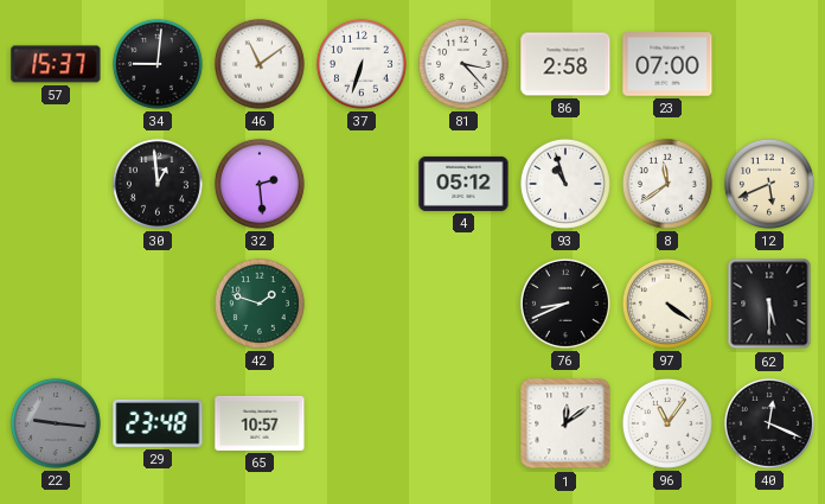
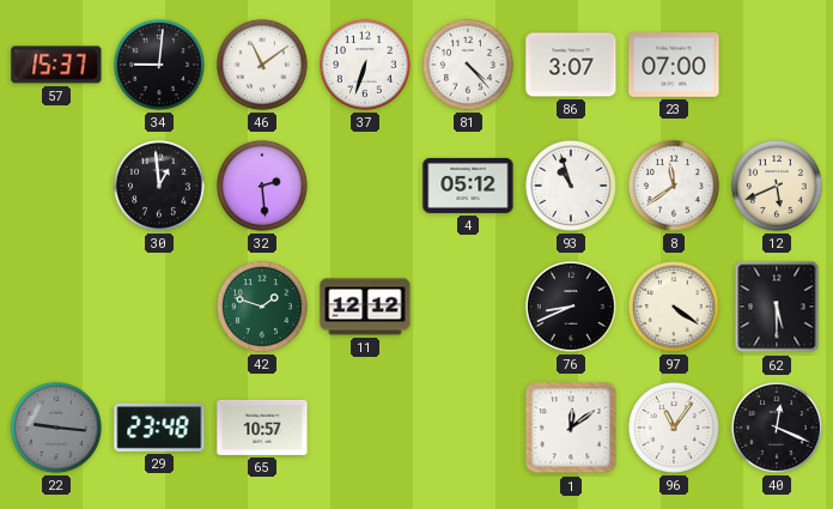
81: 3:23 -> 4:23
86: 2:58 -> 3:07
11: none -> 12:12
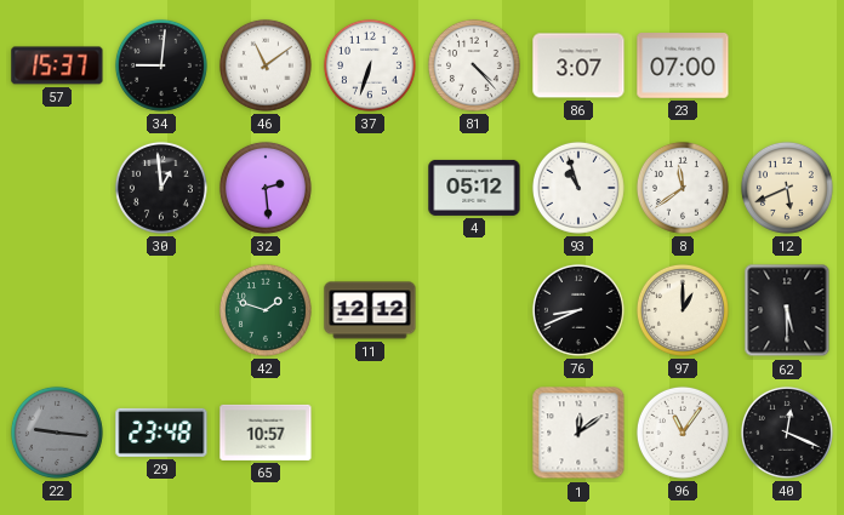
97: 4:21 -> 1:00
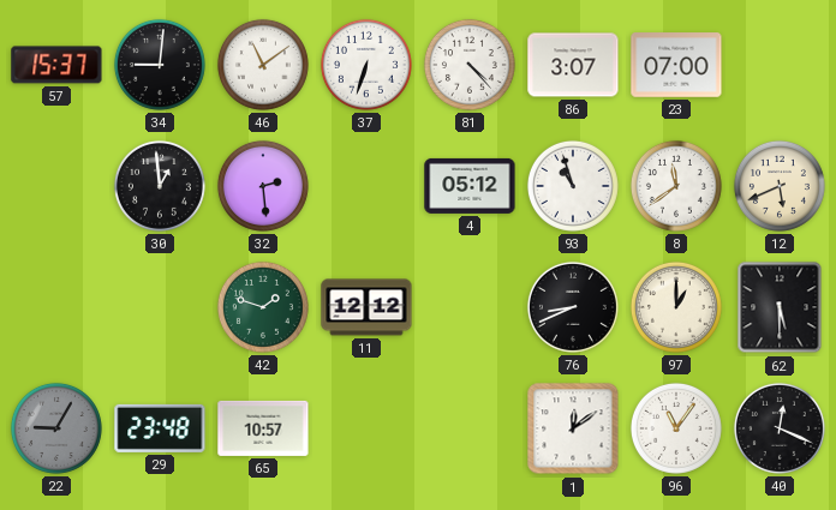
22: 9:16 -> 9:05
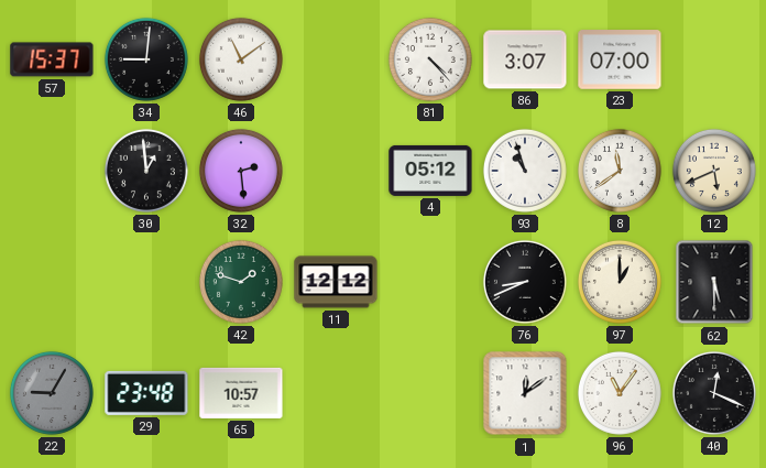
37: 6:33 -> none
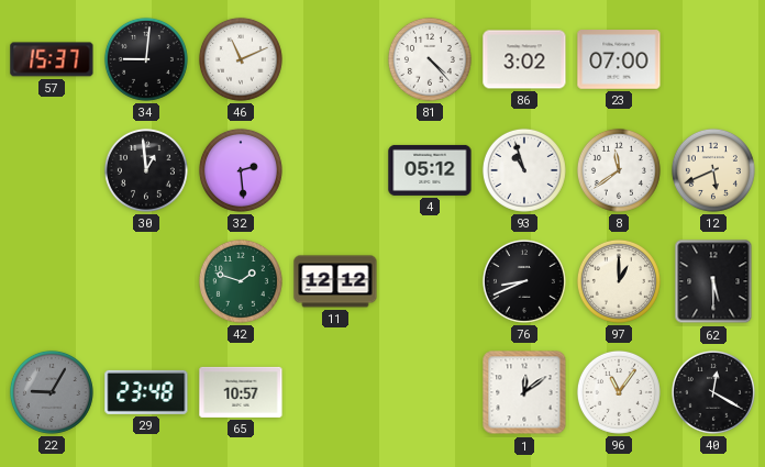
46: 11:09 -> 11:11
86: 3:07 -> 3:02
40: 12:19 -> 12:20
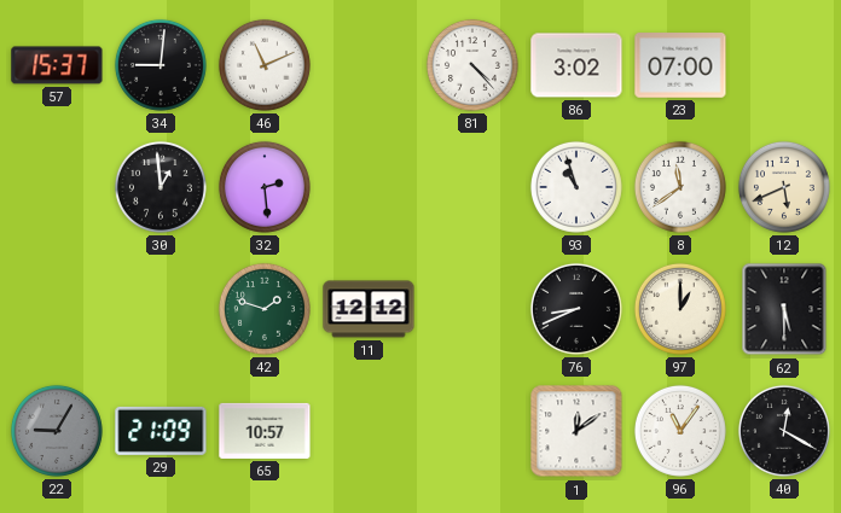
4: 05:12 -> none
29: 23:48 -> 21:09
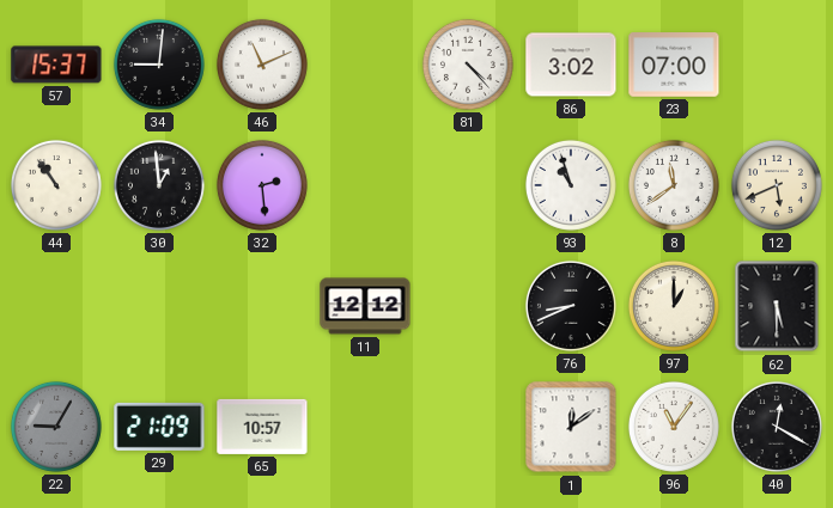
44: none -> 10:54
42: 1:48 -> none
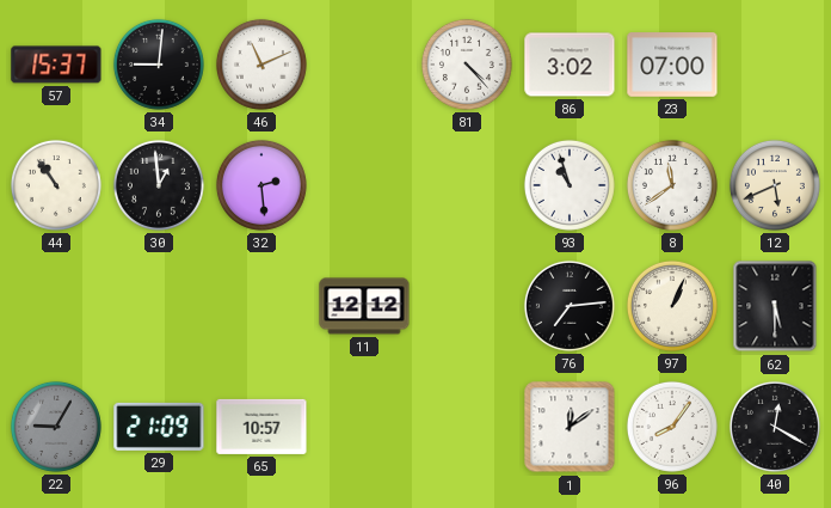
76: 8:41 -> 7:14
97: 1:00 -> 1:04
96: 11:06 -> 8:06
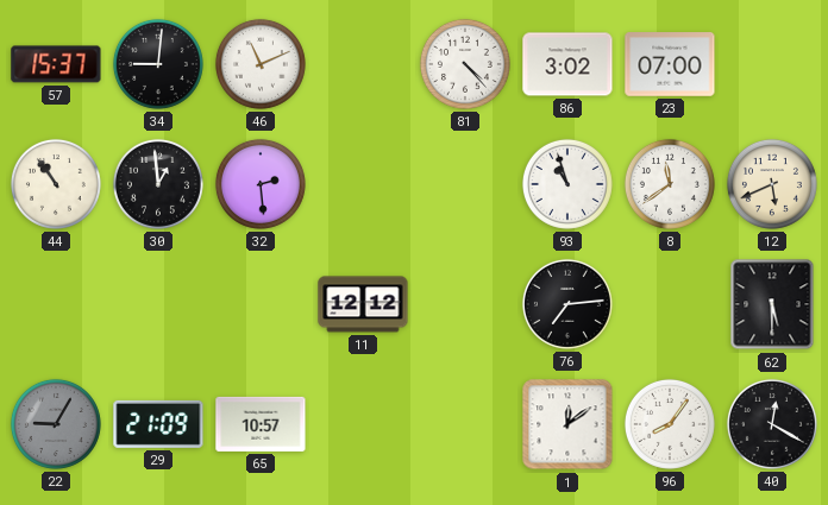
97: 1:04 -> none
